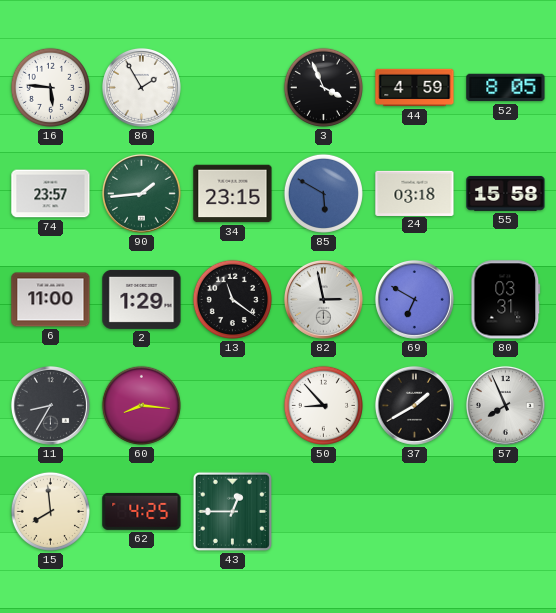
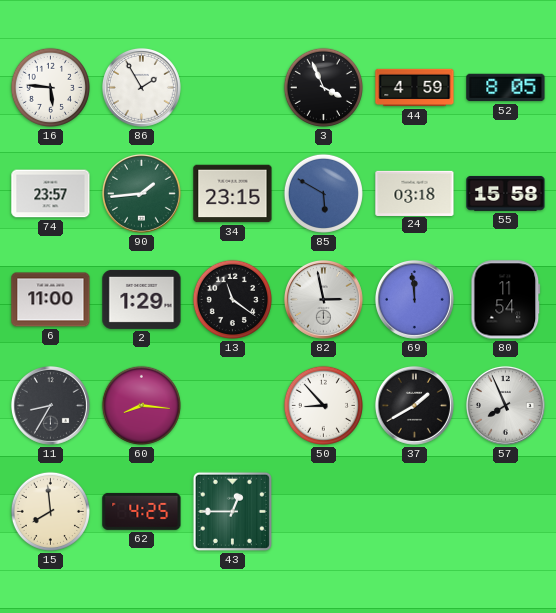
69: 6:50 -> 11:59
80: 03:31 -> 11:54
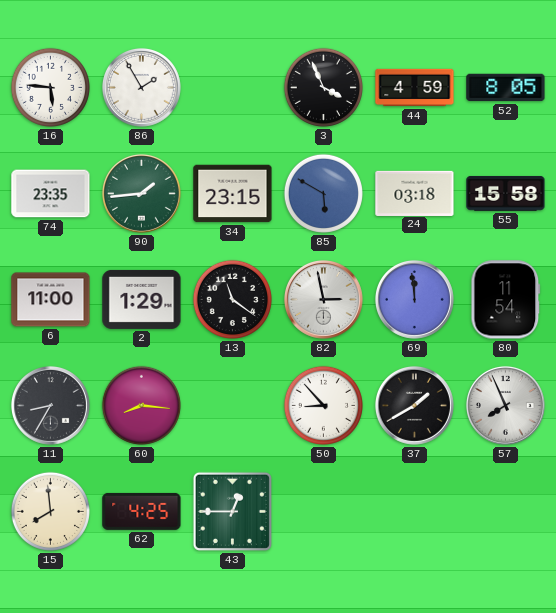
74: 23:57 -> 23:35
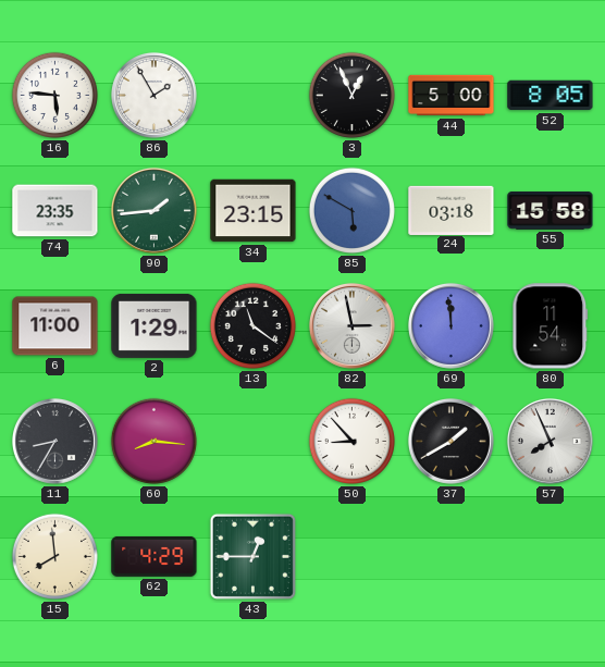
3: 3:56 -> 12:56
44: 4:59 -> 5:00
62: 4:25 -> 4:29
